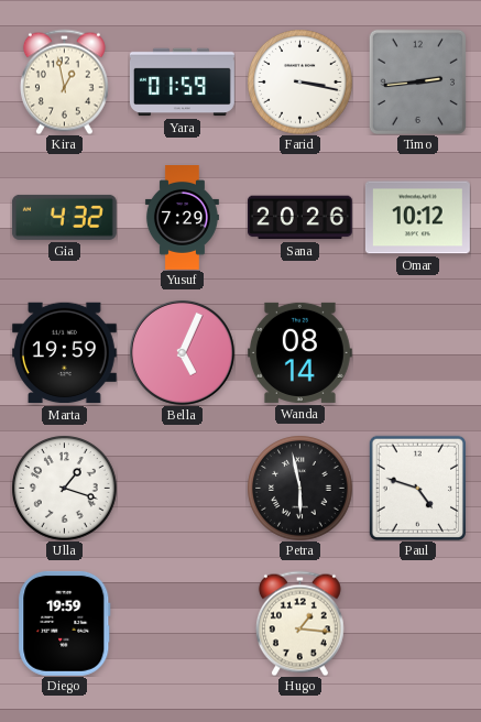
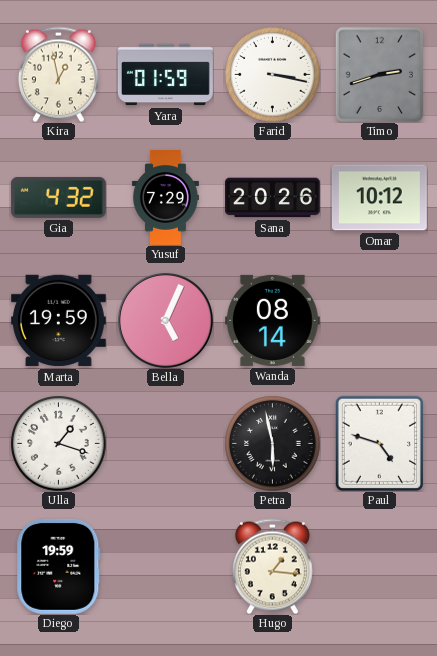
Timo: 2:44 -> 2:42
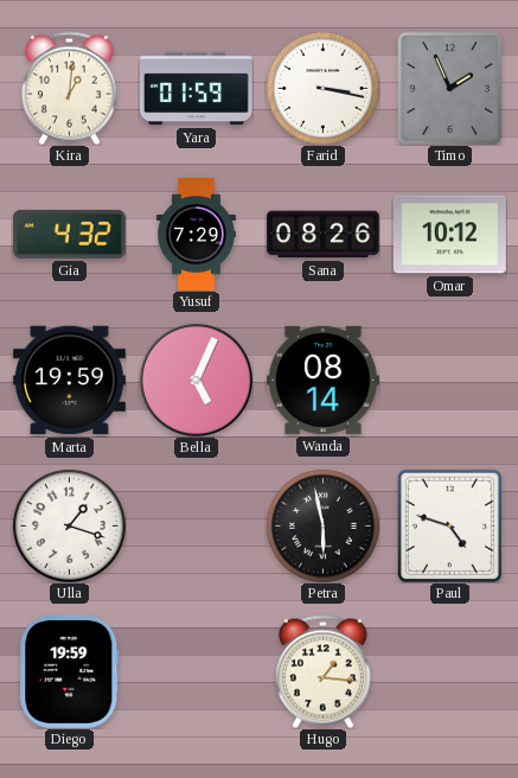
Kira: 12:58 -> 1:01
Timo: 2:42 -> 1:56
Sana: 20:26 -> 08:26
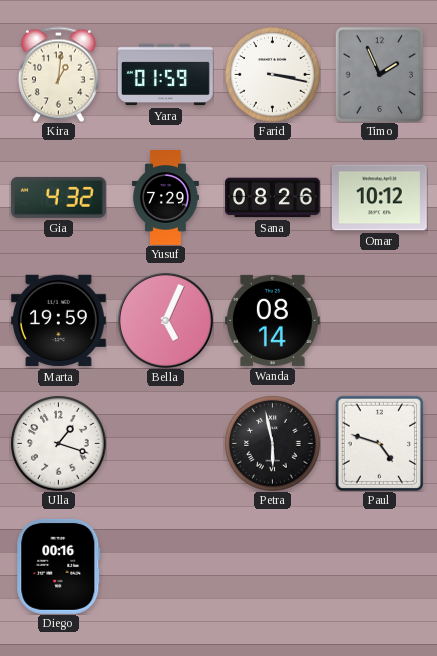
Diego: 19:59 -> 00:16
Hugo: 1:16 -> none
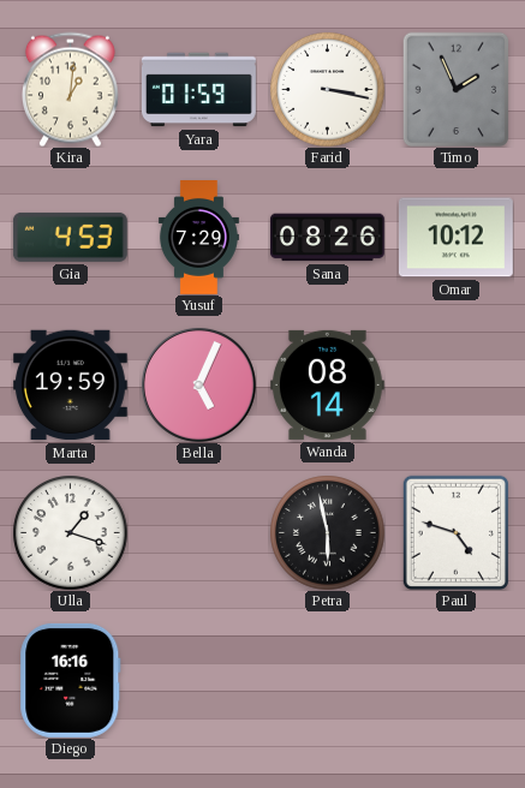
Gia: 4:32 -> 4:53
Diego: 00:16 -> 16:16
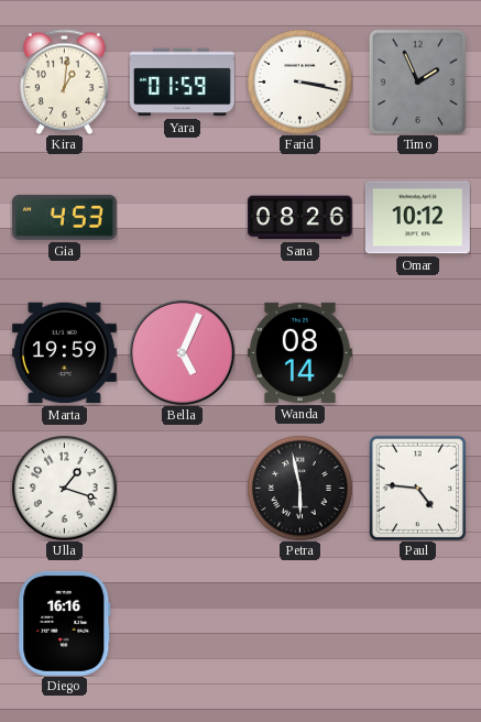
Yusuf: 7:29 -> none
Paul: 4:48 -> 4:46
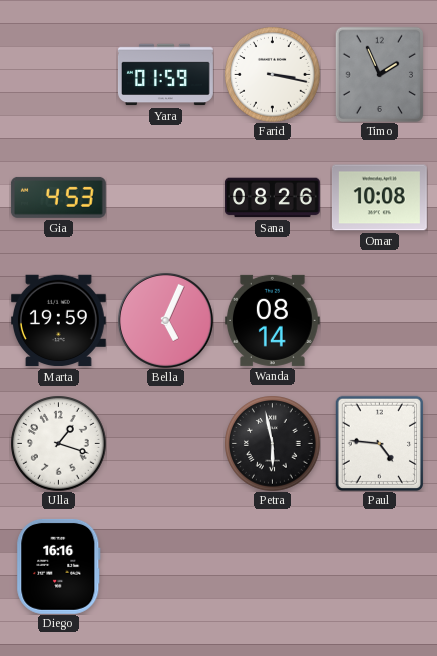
Kira: 1:01 -> none
Omar: 10:12 -> 10:08
